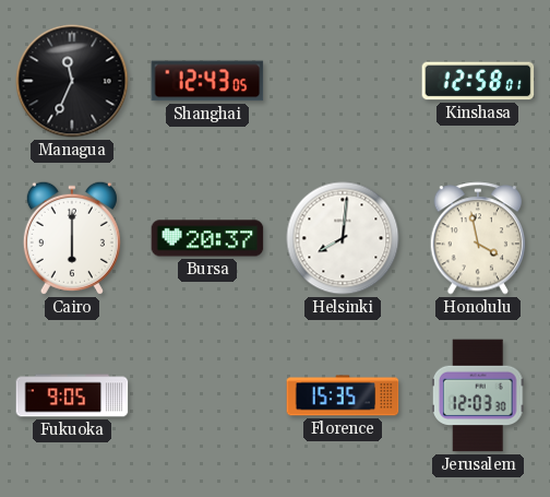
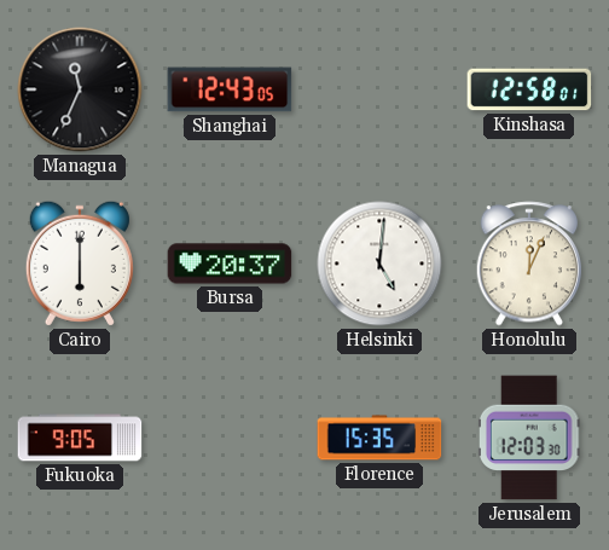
Helsinki: 8:01 -> 5:01
Honolulu: 3:58 -> 12:04
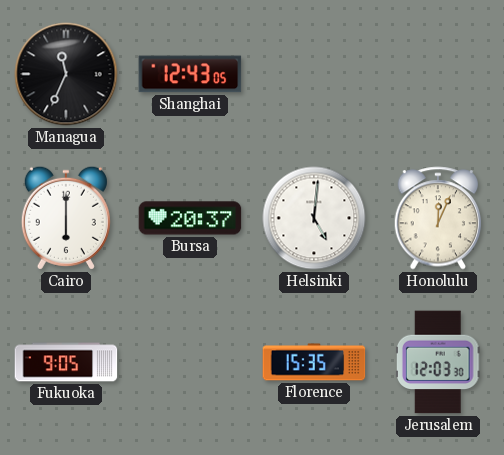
Kinshasa: 12:58 -> none
